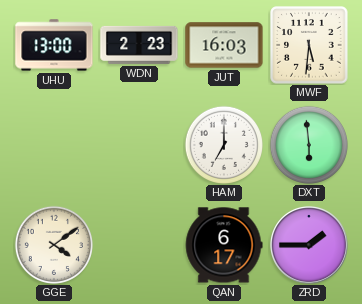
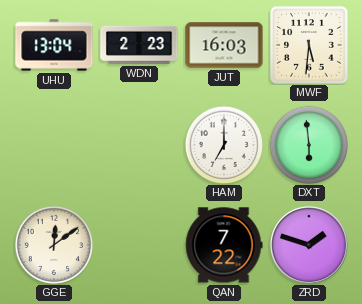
UHU: 13:00 -> 13:04
GGE: 4:09 -> 12:09
QAN: 6:17 -> 7:22
ZRD: 1:45 -> 1:48
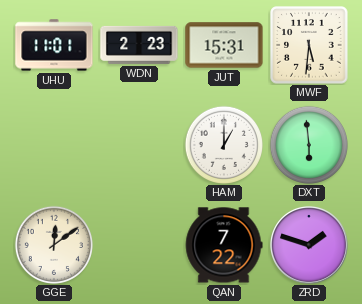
UHU: 13:04 -> 11:01
JUT: 16:03 -> 15:31
HAM: 7:00 -> 1:00
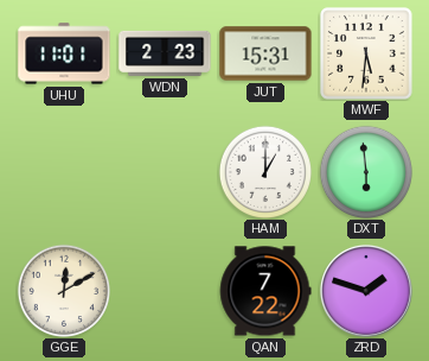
GGE: 12:09 -> 12:10
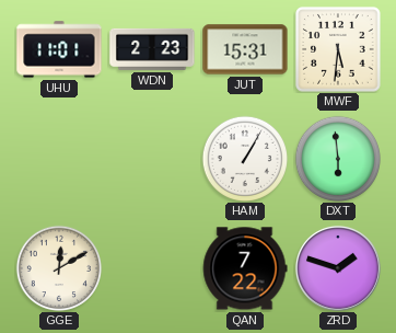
HAM: 1:00 -> 1:05
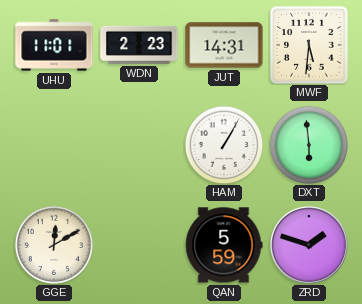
JUT: 15:31 -> 14:31
QAN: 7:22 -> 5:59
